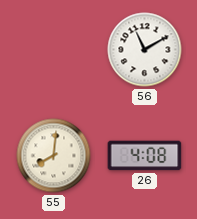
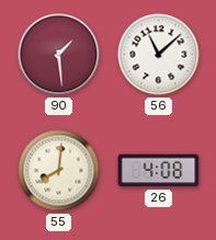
90: none -> 1:29
56: 11:10 -> 11:08
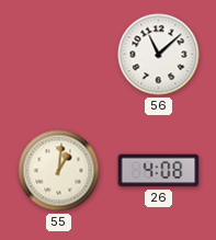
90: 1:29 -> none
55: 8:01 -> 1:01
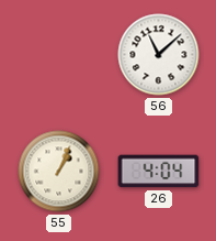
55: 1:01 -> 1:04
26: 4:08 -> 4:04
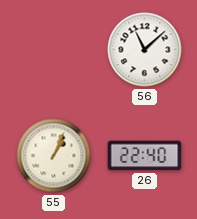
26: 4:04 -> 22:40
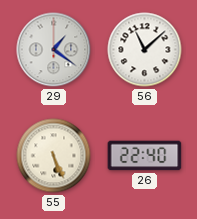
29: none -> 1:21
55: 1:04 -> 5:26
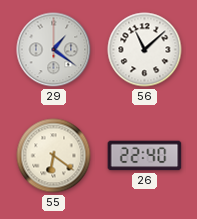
55: 5:26 -> 6:21
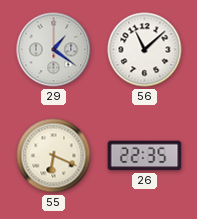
55: 6:21 -> 6:19
26: 22:40 -> 22:35
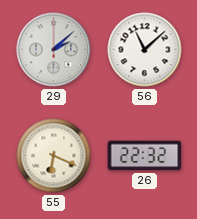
29: 1:21 -> 2:08
26: 22:35 -> 22:32
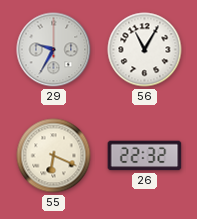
29: 2:08 -> 9:35
56: 11:08 -> 11:05
